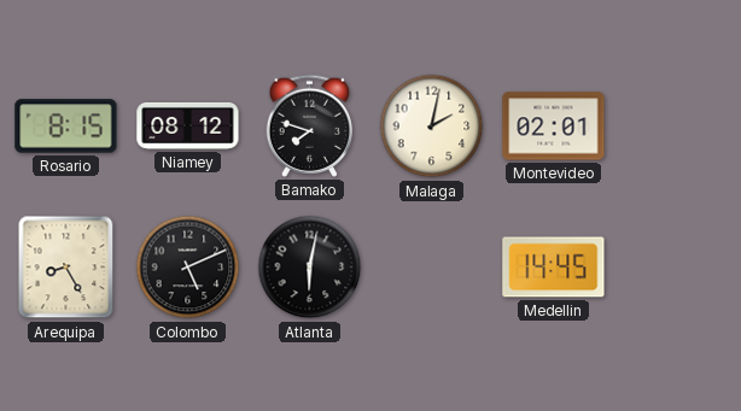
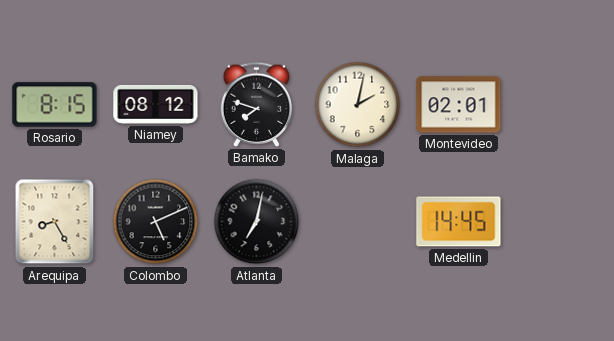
Atlanta: 6:02 -> 7:02
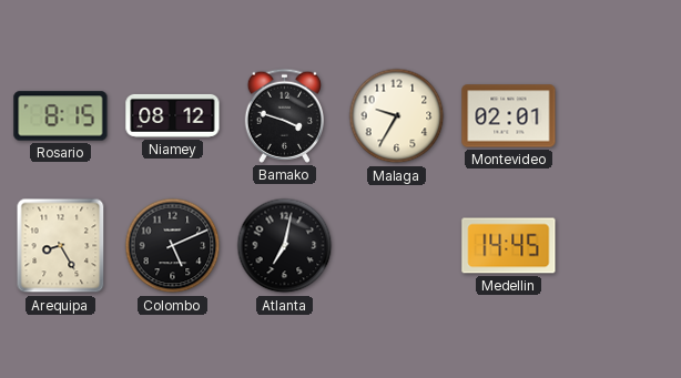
Bamako: 7:48 -> 3:48
Malaga: 2:02 -> 9:35
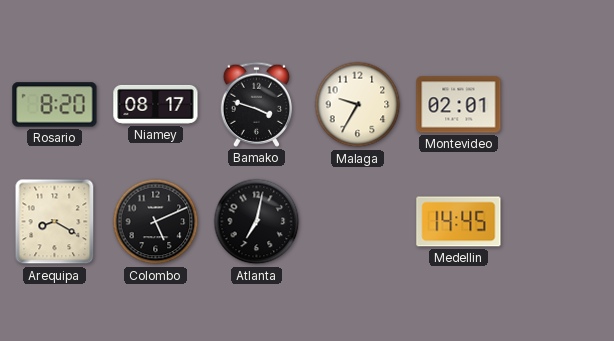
Rosario: 8:15 -> 8:20
Niamey: 08:12 -> 08:17
Arequipa: 8:25 -> 8:20
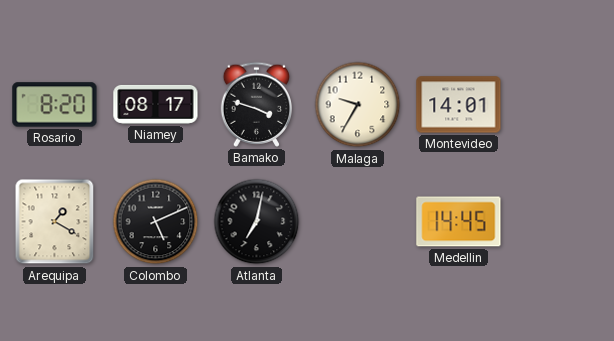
Montevideo: 02:01 -> 14:01
Arequipa: 8:20 -> 1:20
